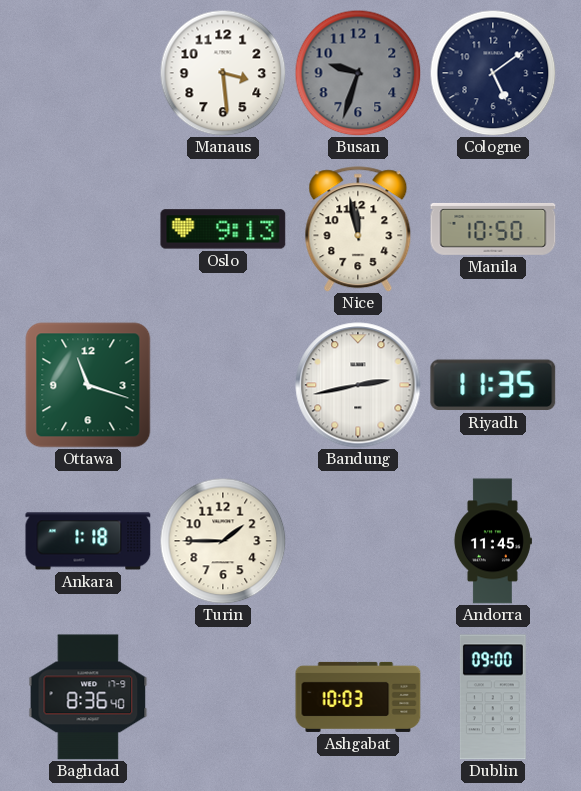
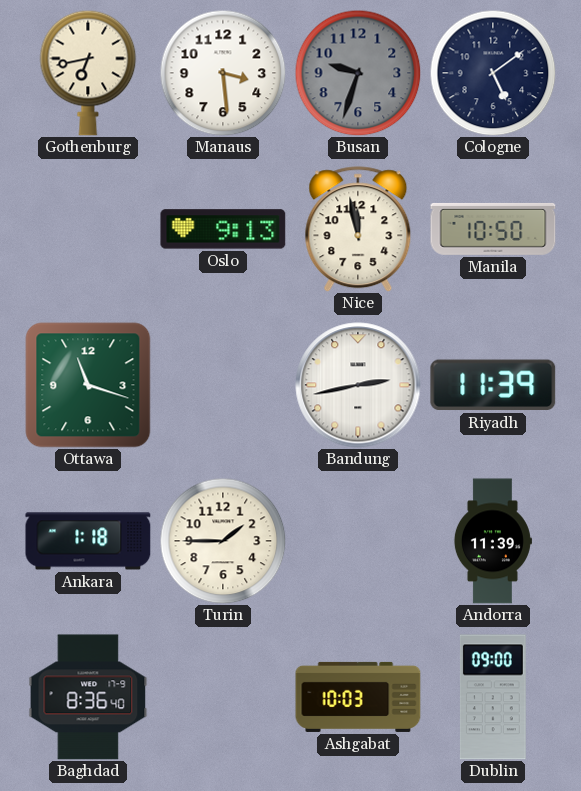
Gothenburg: none -> 6:43
Riyadh: 11:35 -> 11:39
Andorra: 11:45 -> 11:39
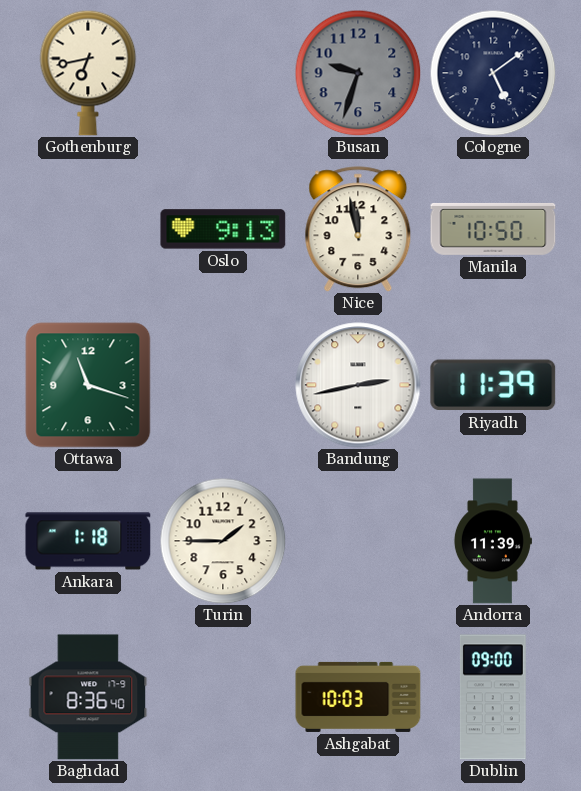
Manaus: 3:29 -> none
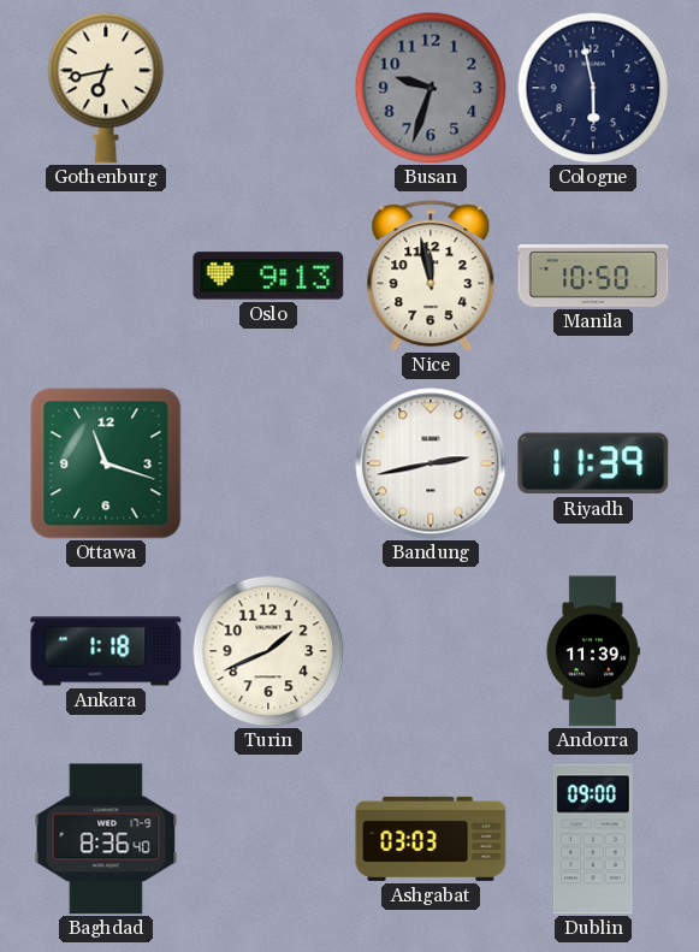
Cologne: 5:09 -> 5:58
Turin: 1:45 -> 1:41
Ashgabat: 10:03 -> 03:03
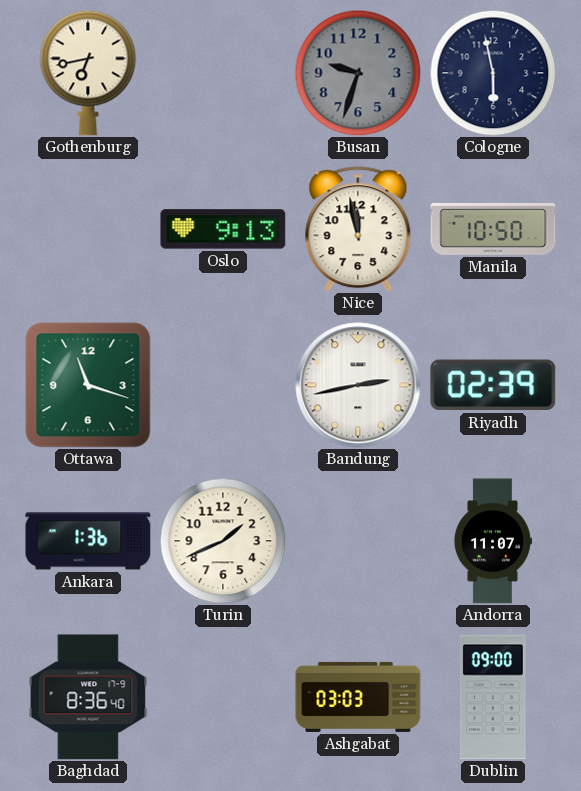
Riyadh: 11:39 -> 02:39
Ankara: 1:18 -> 1:36
Andorra: 11:39 -> 11:07
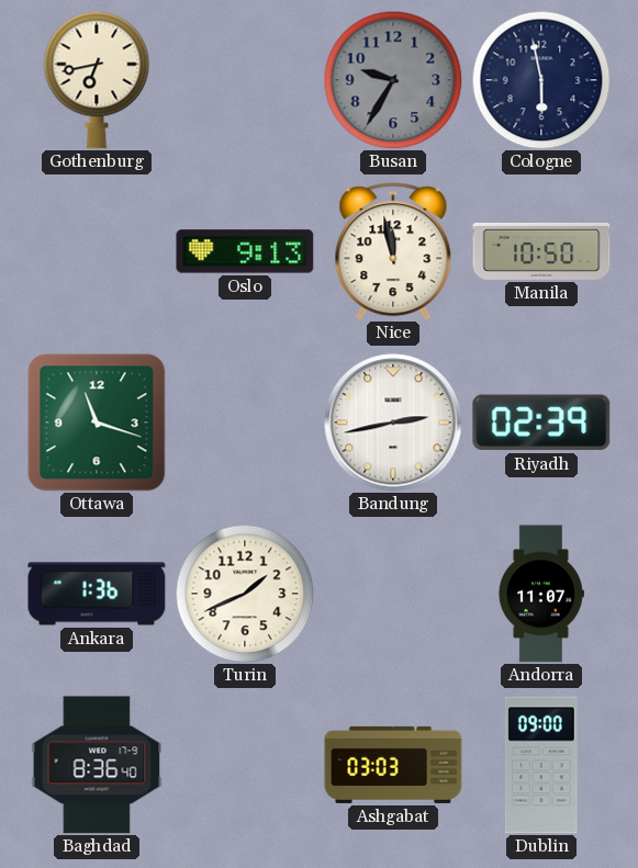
Busan: 9:33 -> 9:35
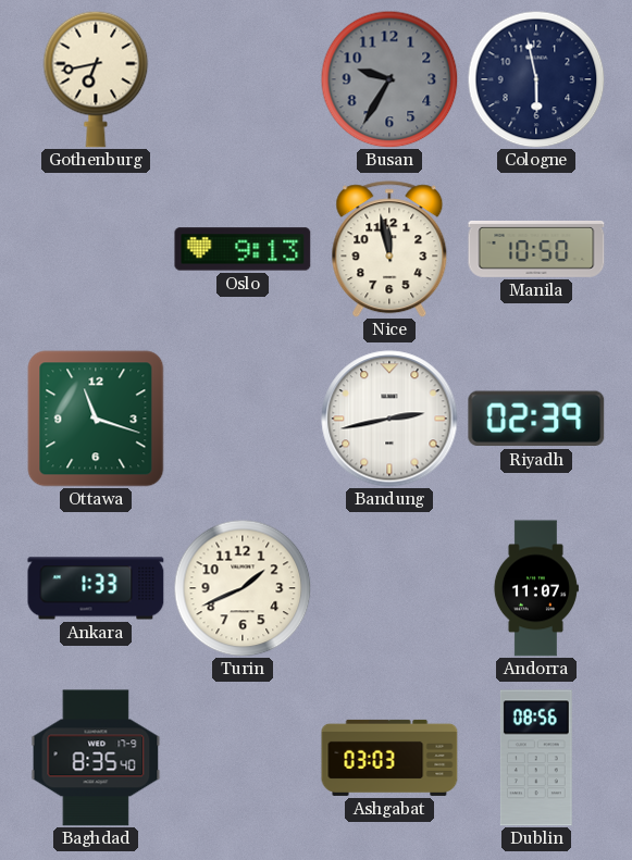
Ankara: 1:36 -> 1:33
Baghdad: 8:36 -> 8:35
Dublin: 09:00 -> 08:56
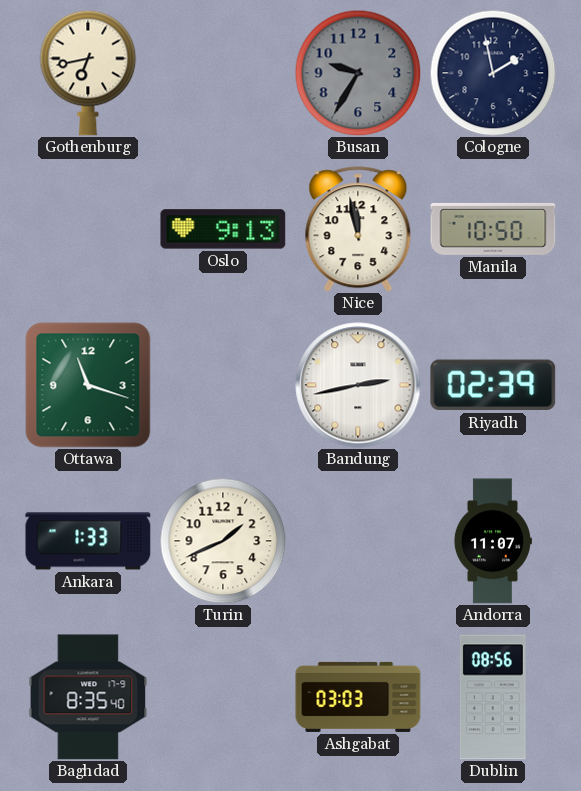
Cologne: 5:58 -> 1:58
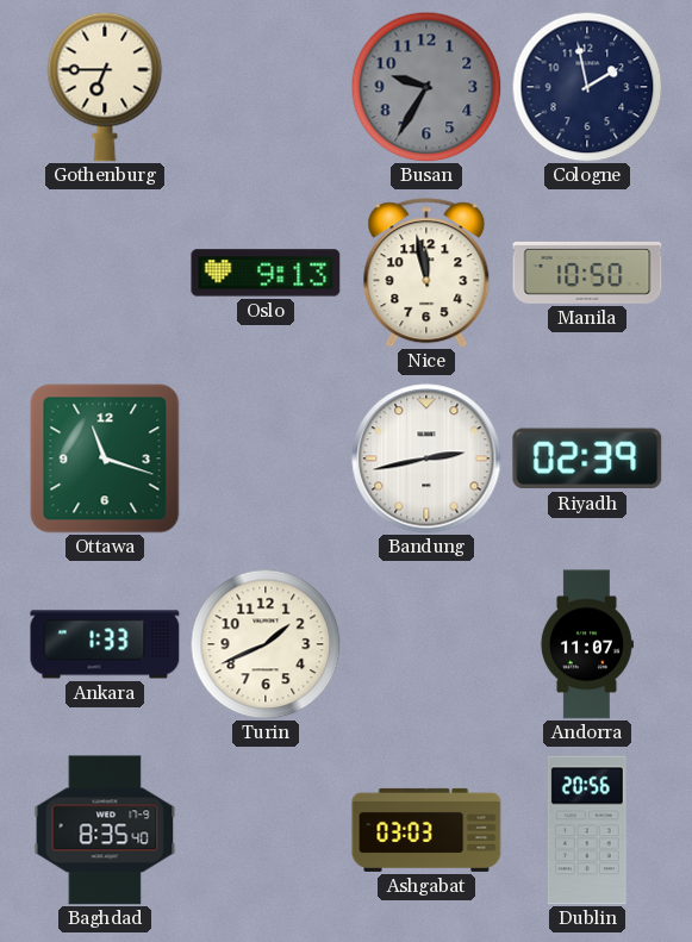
Gothenburg: 6:43 -> 6:45
Dublin: 08:56 -> 20:56
